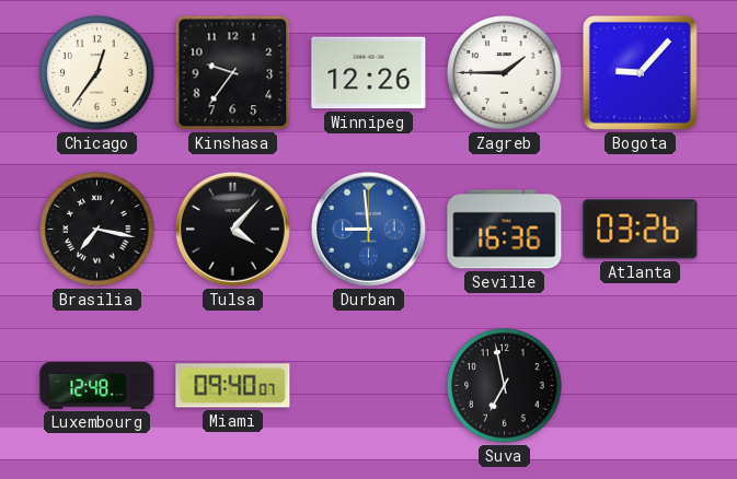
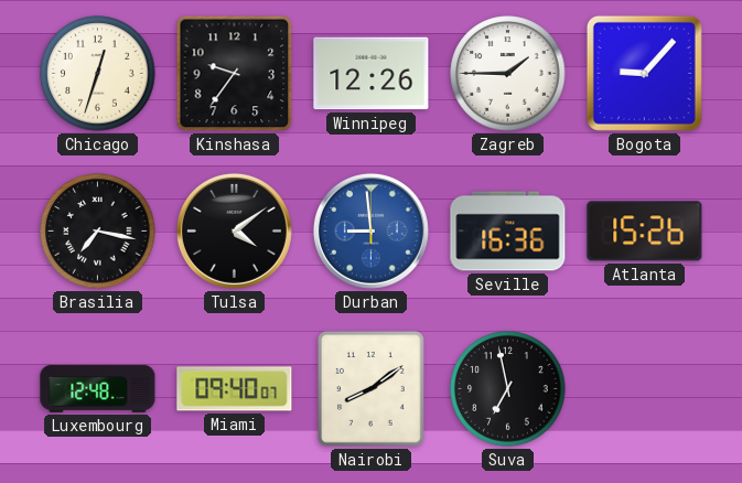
Chicago: 12:36 -> 12:33
Tulsa: 4:07 -> 4:09
Atlanta: 03:26 -> 15:26
Nairobi: none -> 8:09
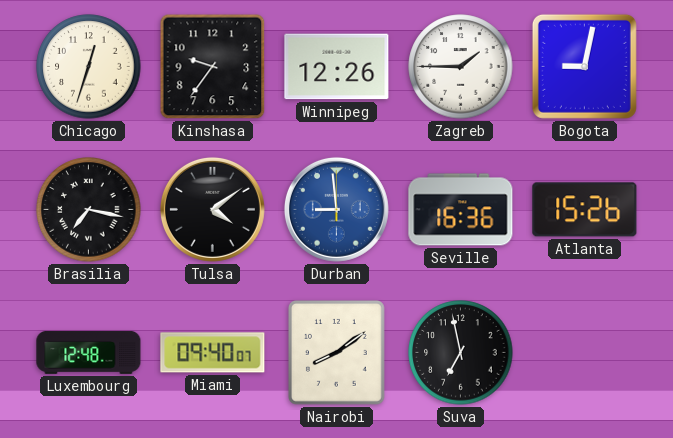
Bogota: 9:07 -> 9:02
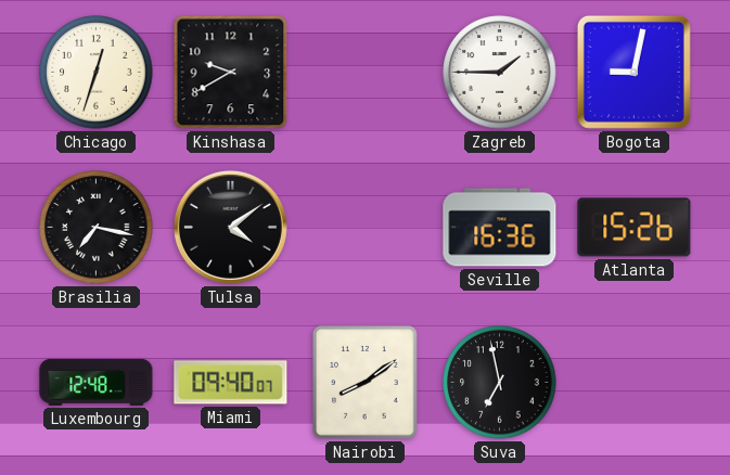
Kinshasa: 9:36 -> 9:40
Winnipeg: 12:26 -> none
Durban: 8:59 -> none
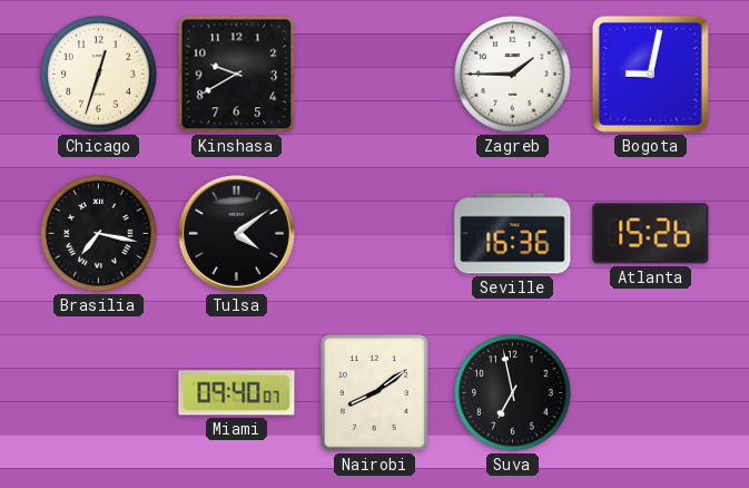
Luxembourg: 12:48 -> none
